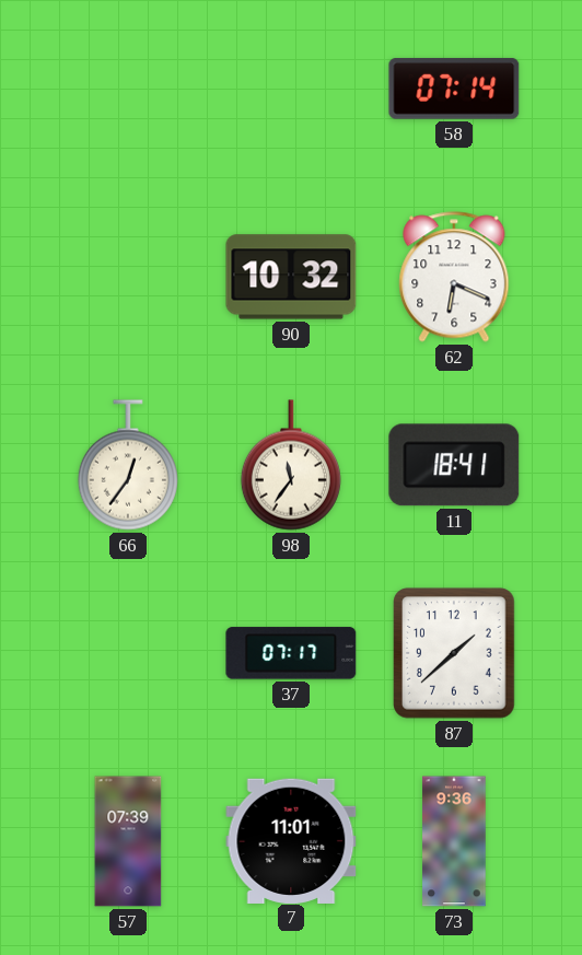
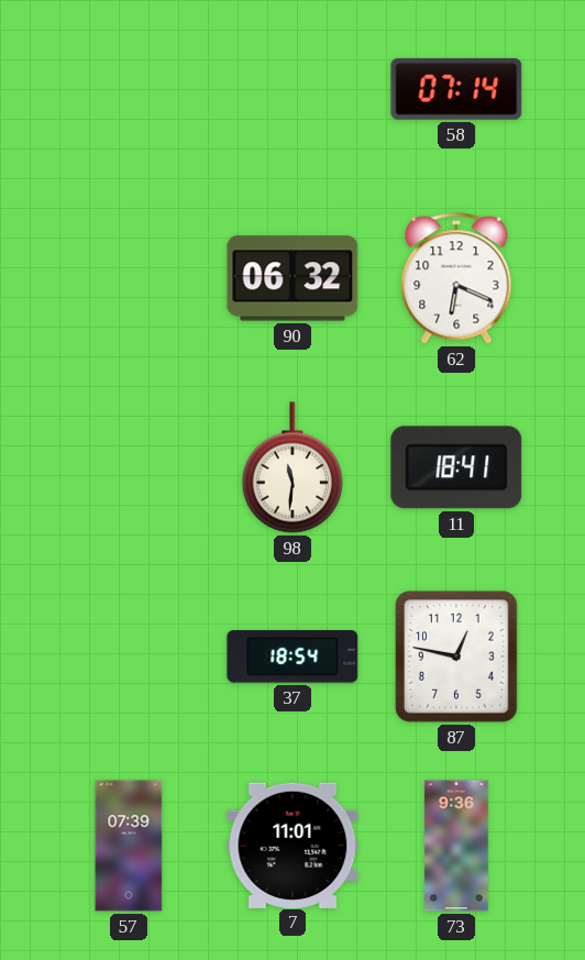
90: 10:32 -> 06:32
66: 12:36 -> none
98: 11:36 -> 11:31
37: 07:17 -> 18:54
87: 1:38 -> 12:47
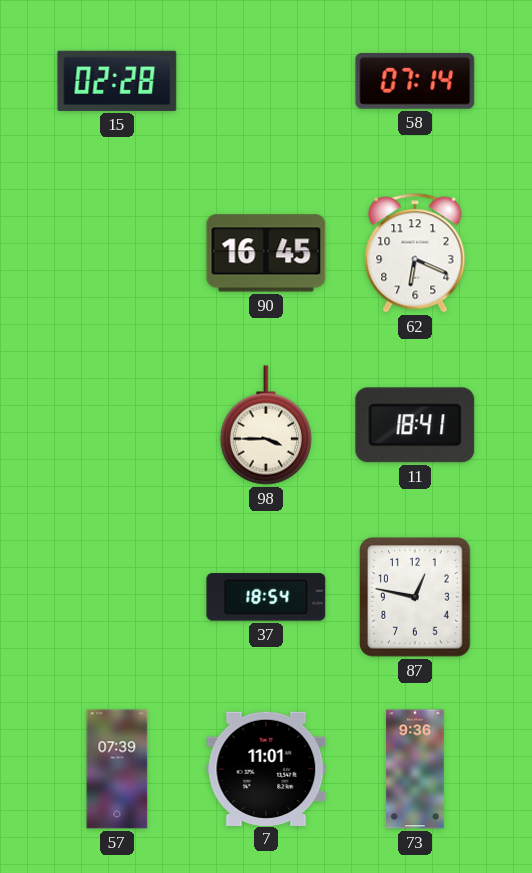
15: none -> 02:28
90: 06:32 -> 16:45
98: 11:31 -> 3:45
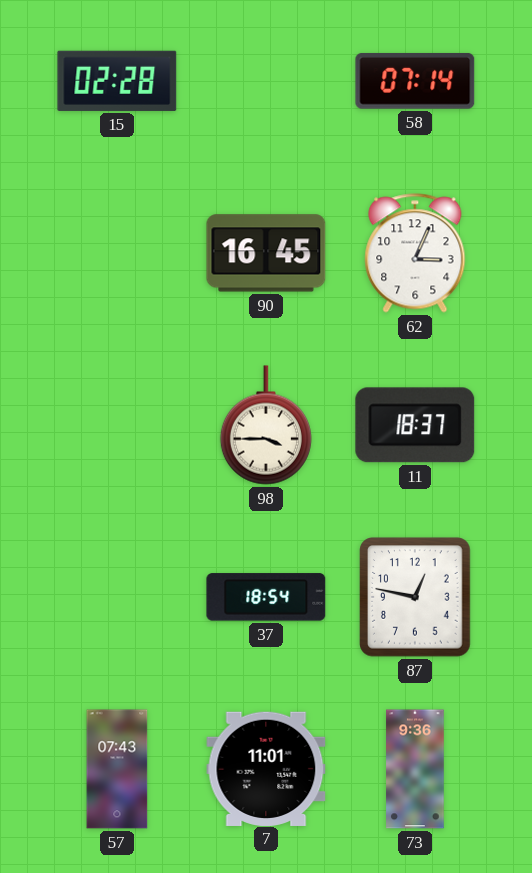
62: 6:19 -> 3:04
11: 18:41 -> 18:37
57: 07:39 -> 07:43
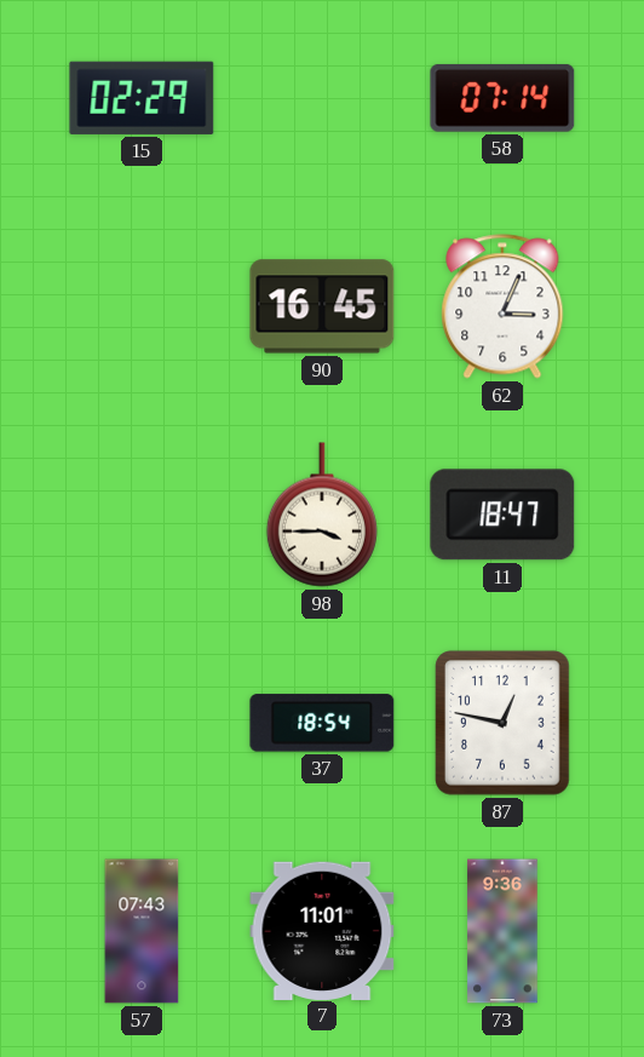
15: 02:28 -> 02:29
11: 18:37 -> 18:47
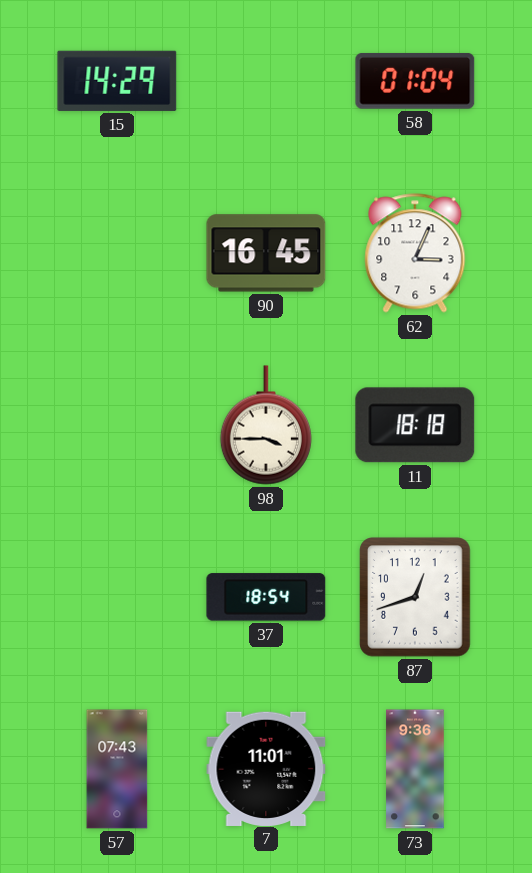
15: 02:29 -> 14:29
58: 07:14 -> 01:04
11: 18:47 -> 18:18
87: 12:47 -> 12:42
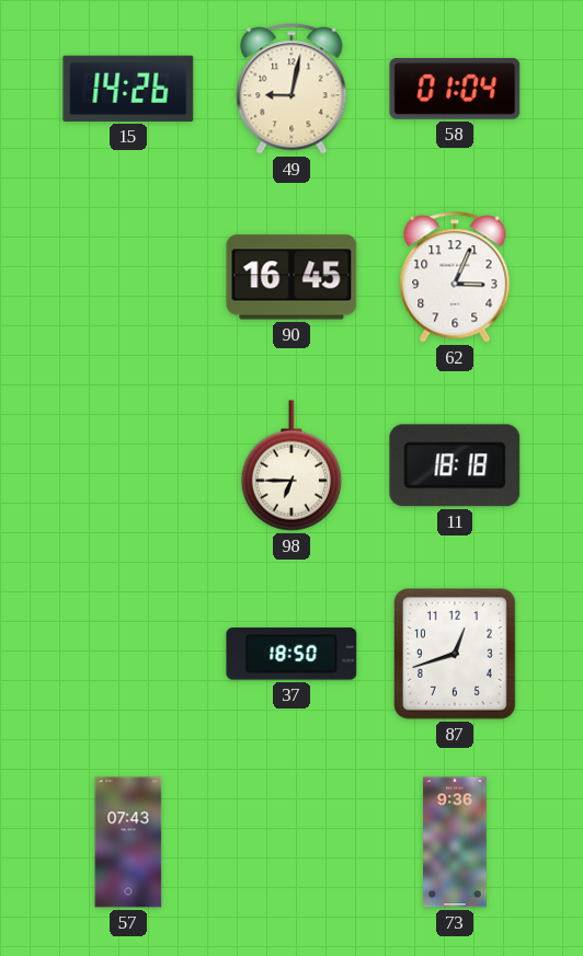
15: 14:29 -> 14:26
49: none -> 9:02
98: 3:45 -> 6:45
37: 18:54 -> 18:50
7: 11:01 -> none
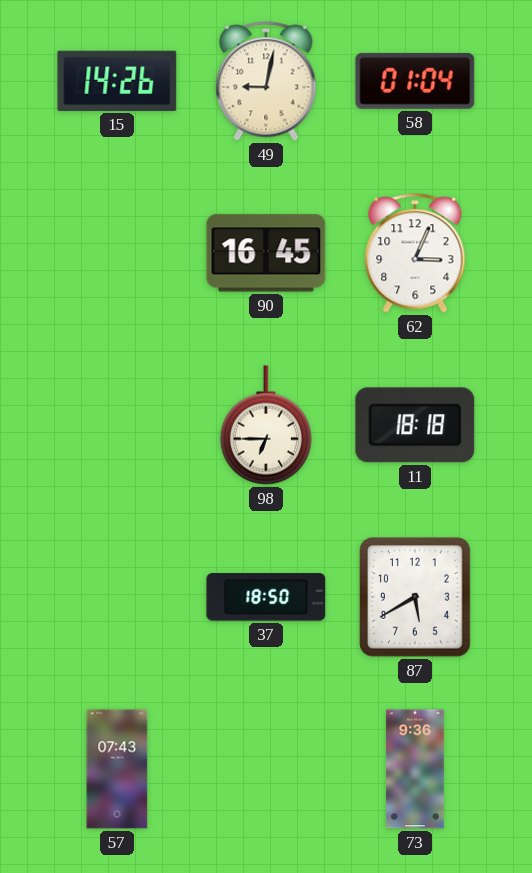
87: 12:42 -> 5:40
